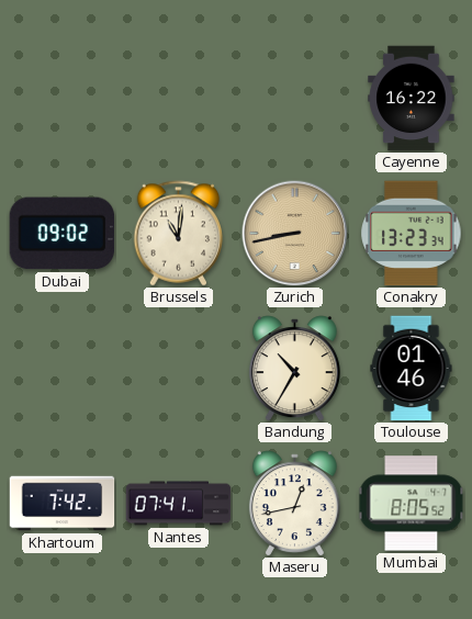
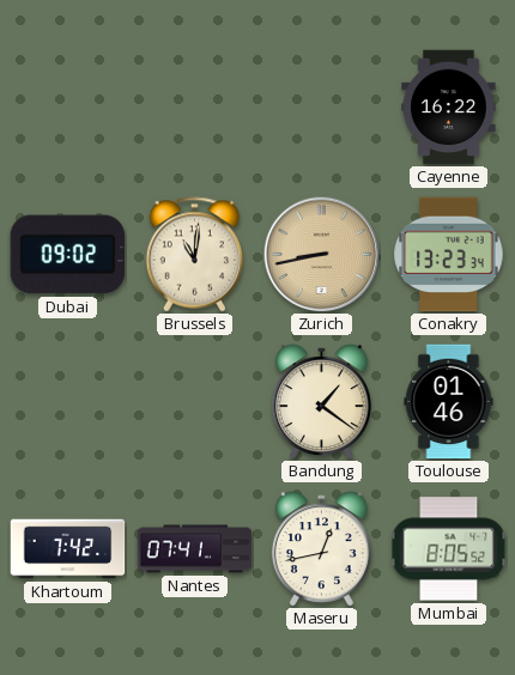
Bandung: 10:35 -> 1:21
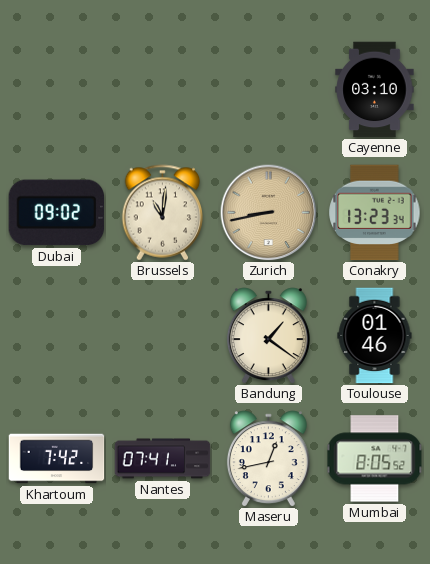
Cayenne: 16:22 -> 03:10
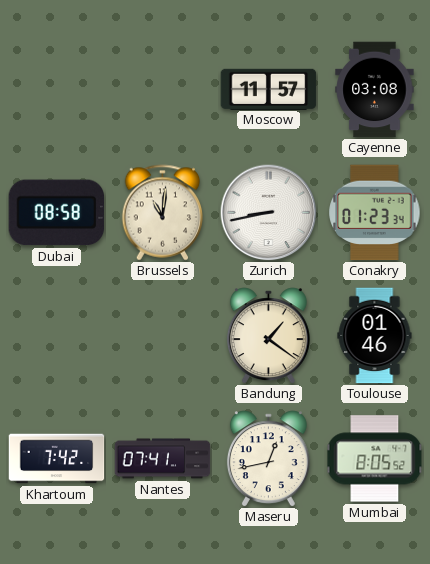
Moscow: none -> 11:57
Cayenne: 03:10 -> 03:08
Dubai: 09:02 -> 08:58
Zurich dial: champagne -> white
Conakry: 13:23 -> 01:23
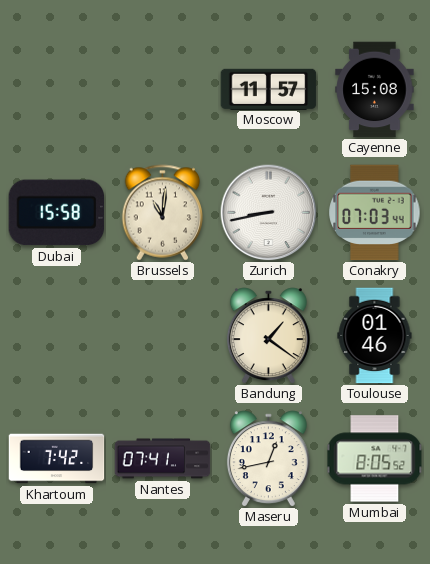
Cayenne: 03:08 -> 15:08
Dubai: 08:58 -> 15:58
Conakry: 01:23 -> 07:03
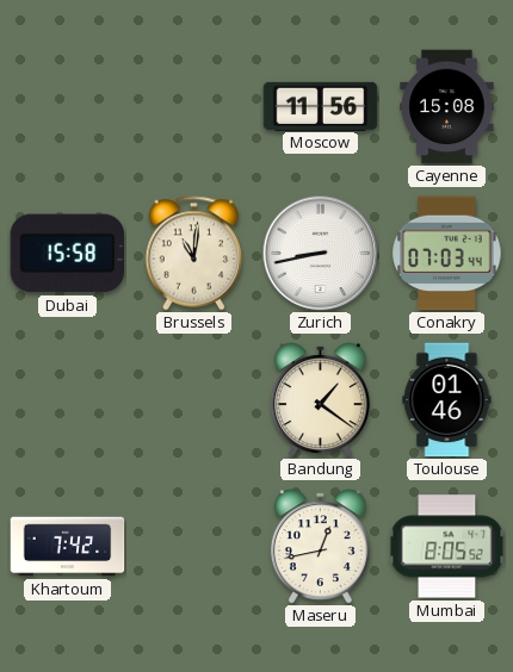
Moscow: 11:57 -> 11:56
Nantes: 07:41 -> none
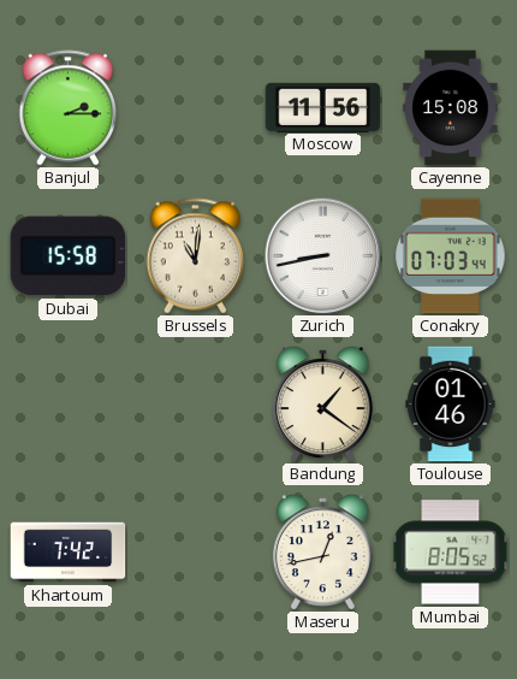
Banjul: none -> 2:15
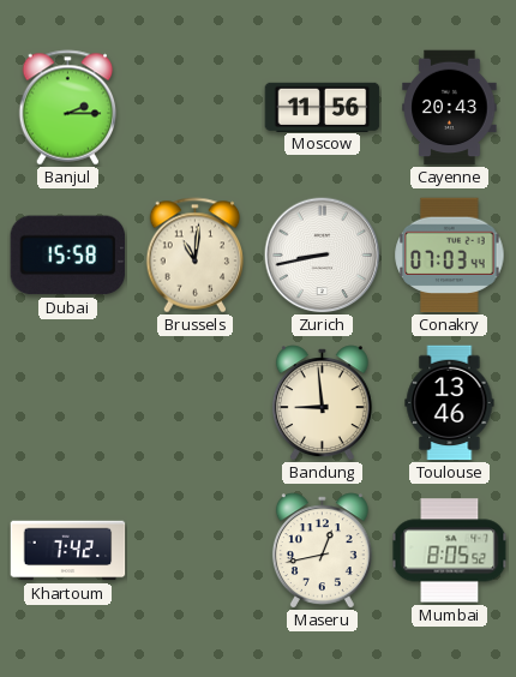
Cayenne: 15:08 -> 20:43
Bandung: 1:21 -> 8:59
Toulouse: 01:46 -> 13:46
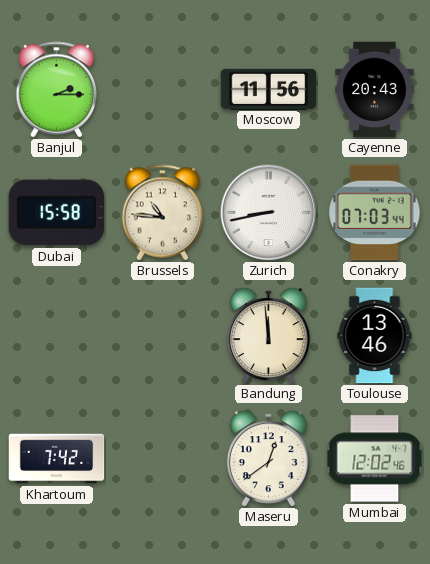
Brussels: 11:01 -> 10:46
Bandung: 8:59 -> 11:59
Maseru: 12:43 -> 12:39
Mumbai: 8:05 -> 12:02
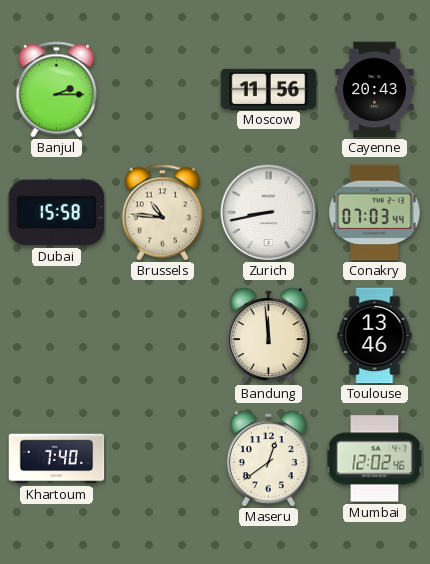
Khartoum: 7:42 -> 7:40
